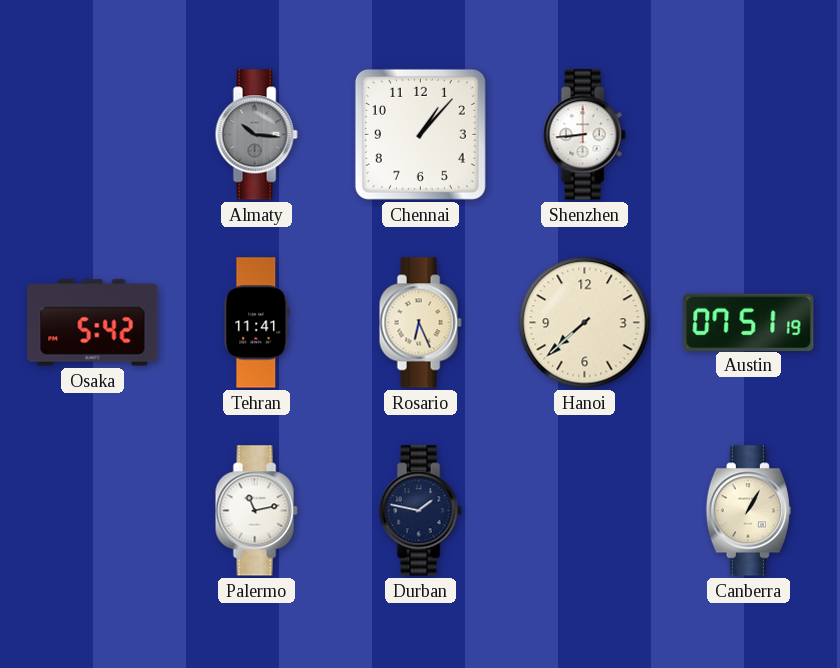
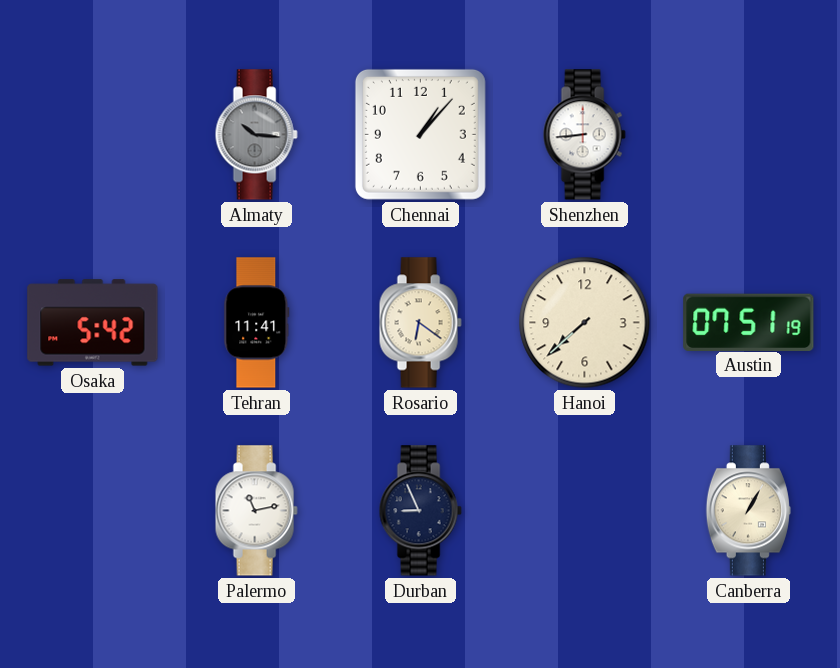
Rosario: 6:26 -> 6:21
Durban: 1:47 -> 8:56
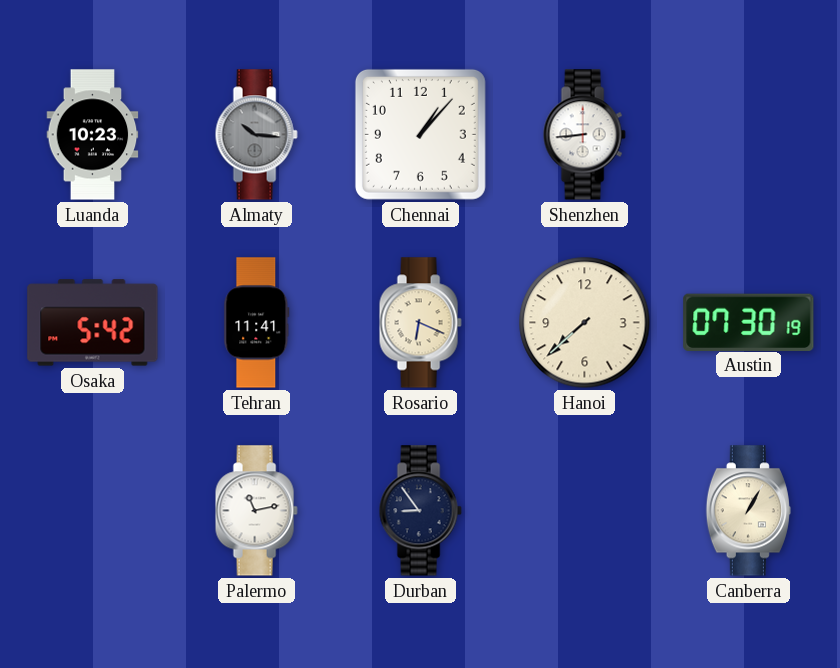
Luanda: none -> 10:23
Rosario: 6:21 -> 6:19
Austin: 07:51 -> 07:30
Durban: 8:56 -> 8:54
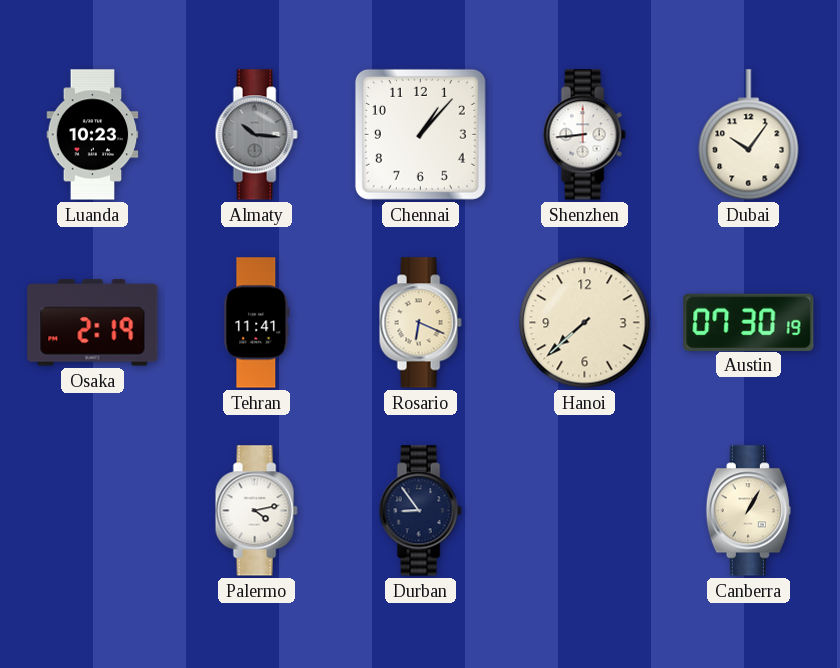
Dubai: none -> 10:06
Osaka: 5:42 -> 2:19
Palermo: 11:13 -> 4:13
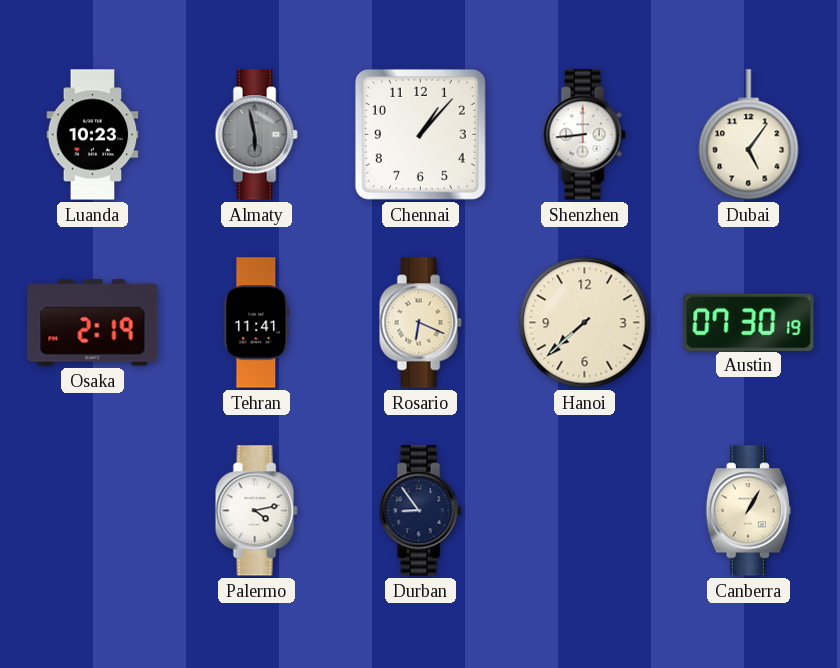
Almaty: 10:16 -> 5:58
Dubai: 10:06 -> 5:06
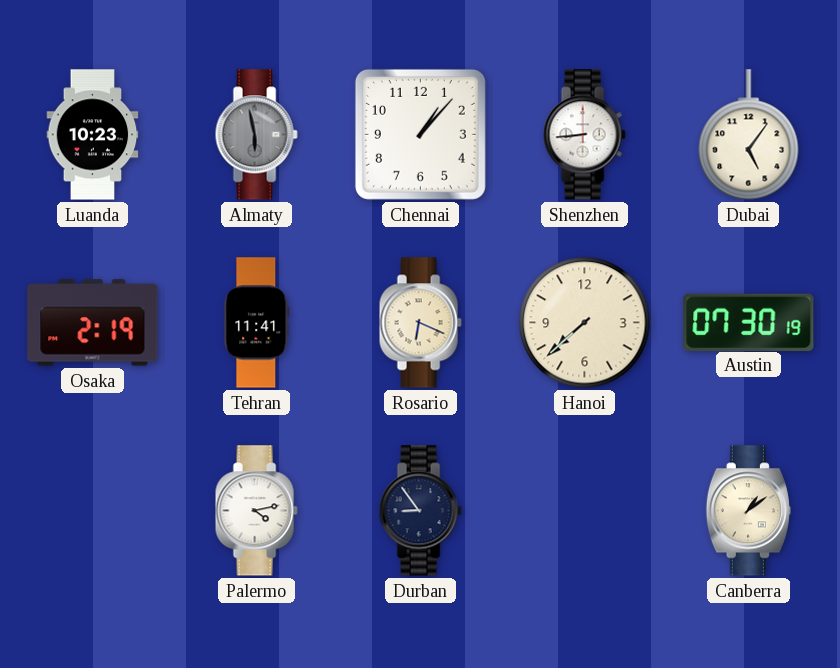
Canberra: 1:05 -> 1:09
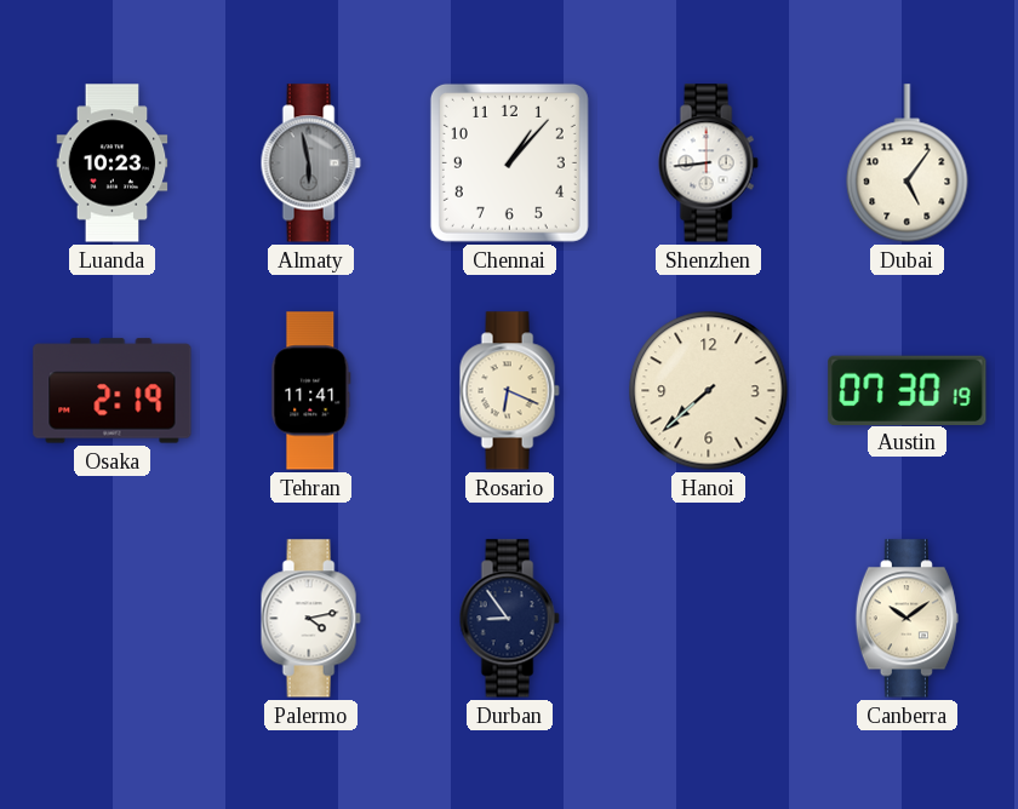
Canberra: 1:09 -> 10:09
